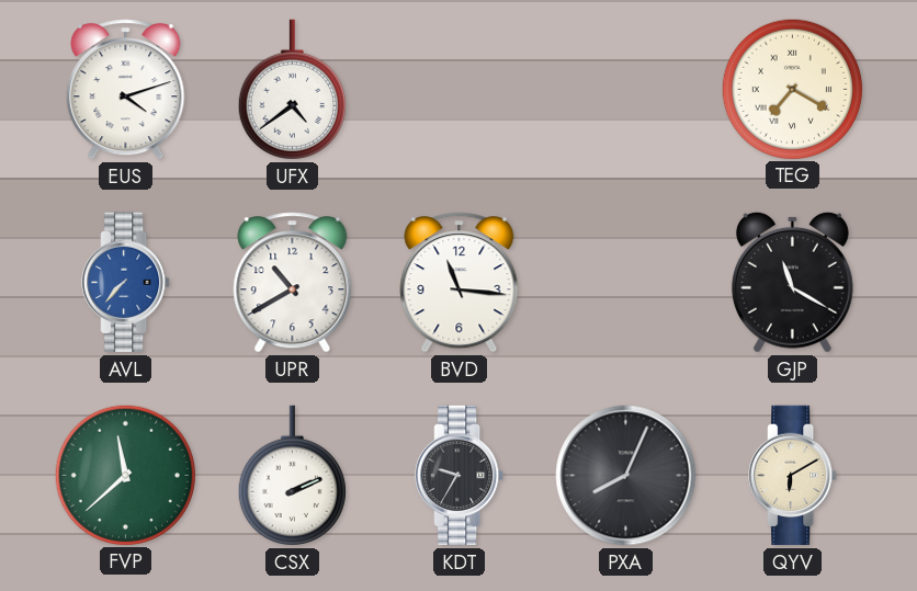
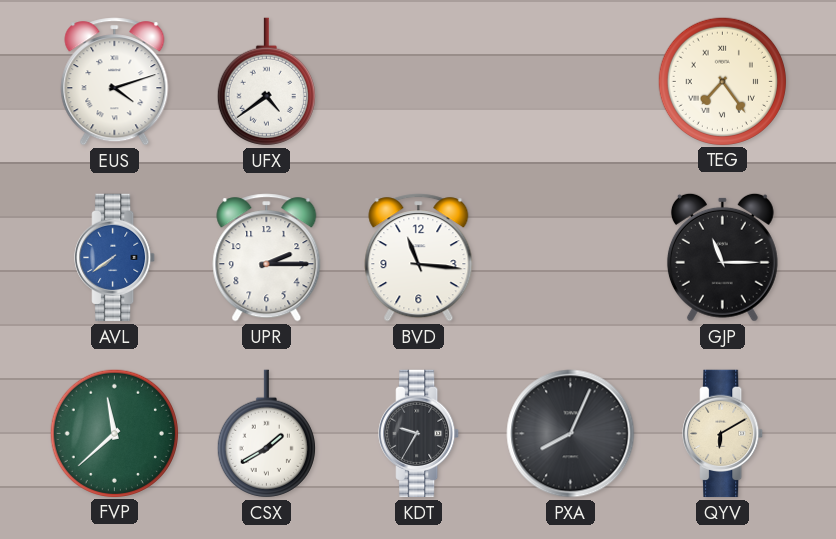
TEG: 7:20 -> 7:24
AVL: 7:37 -> 7:39
UPR: 10:40 -> 2:15
GJP: 11:20 -> 11:15
CSX: 2:11 -> 1:40
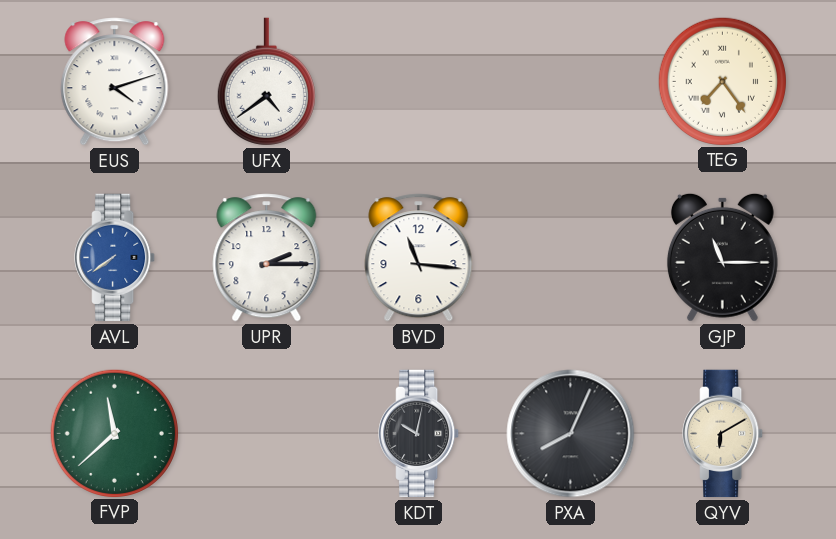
CSX: 1:40 -> none
KDT: 9:35 -> 10:02
